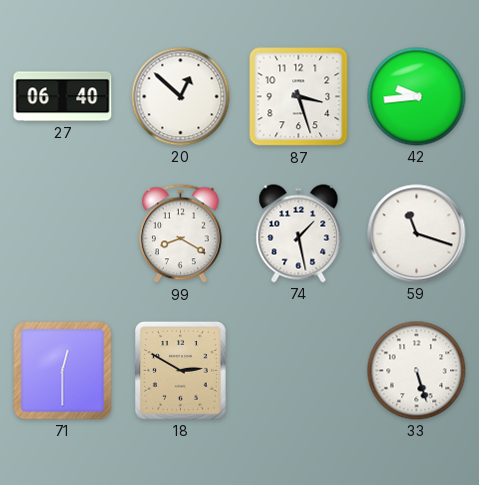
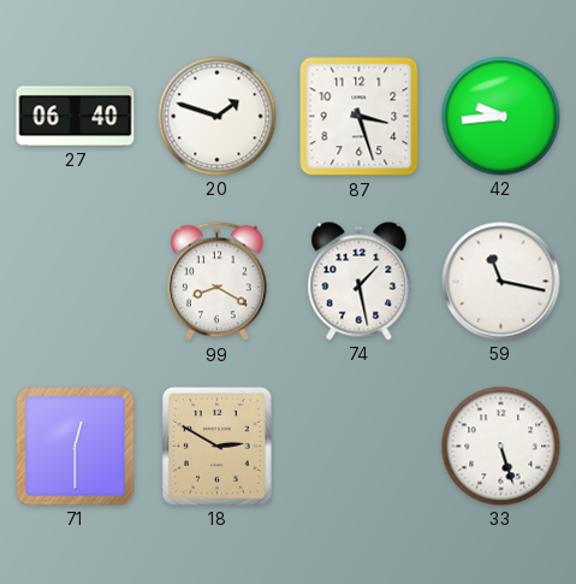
20: 12:52 -> 1:48
59: 11:18 -> 11:17
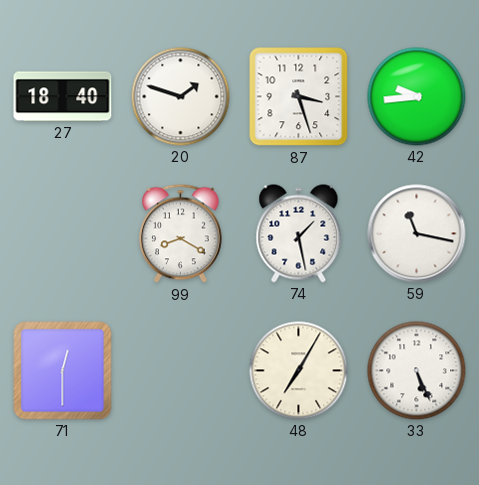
27: 06:40 -> 18:40
18: 2:50 -> none
48: none -> 7:05
33: 5:27 -> 5:26
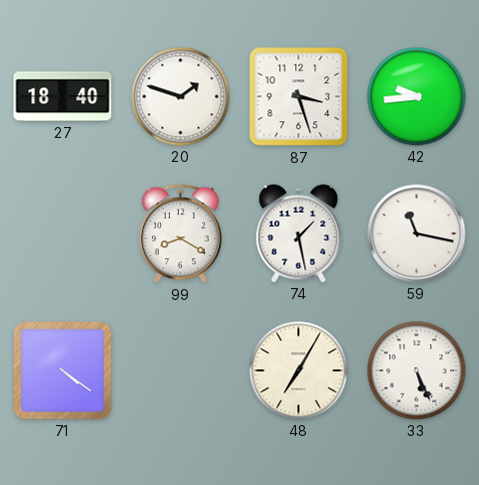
71: 12:30 -> 4:21
